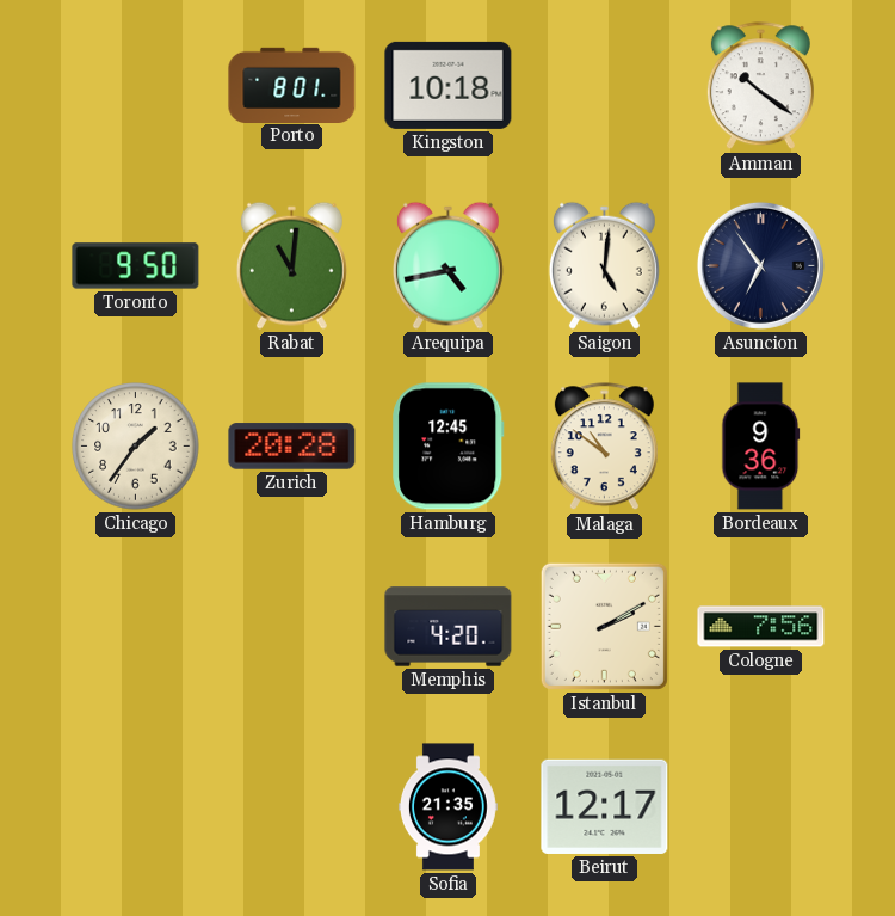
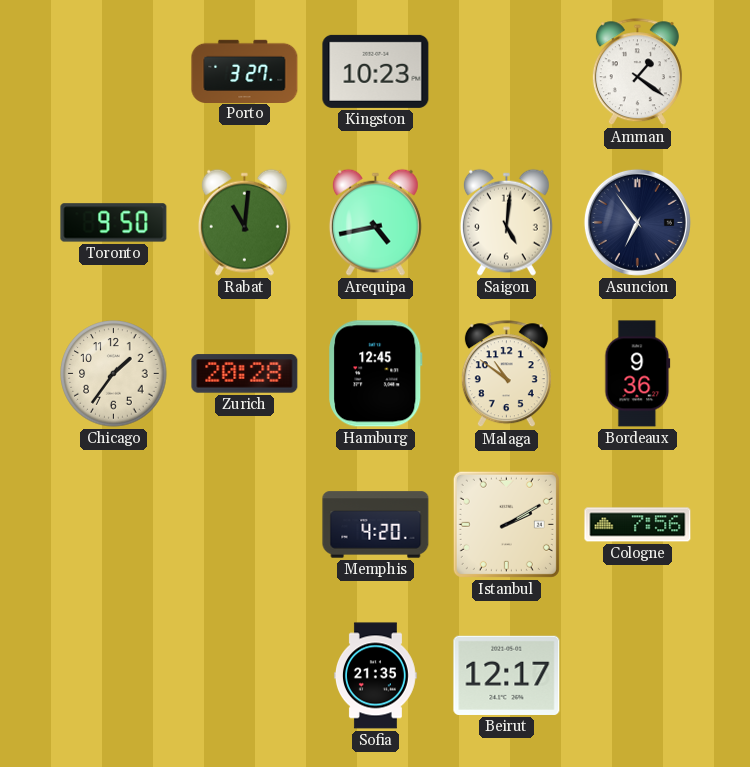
Porto: 8:01 -> 3:27
Kingston: 10:18 -> 10:23
Amman: 10:21 -> 1:21
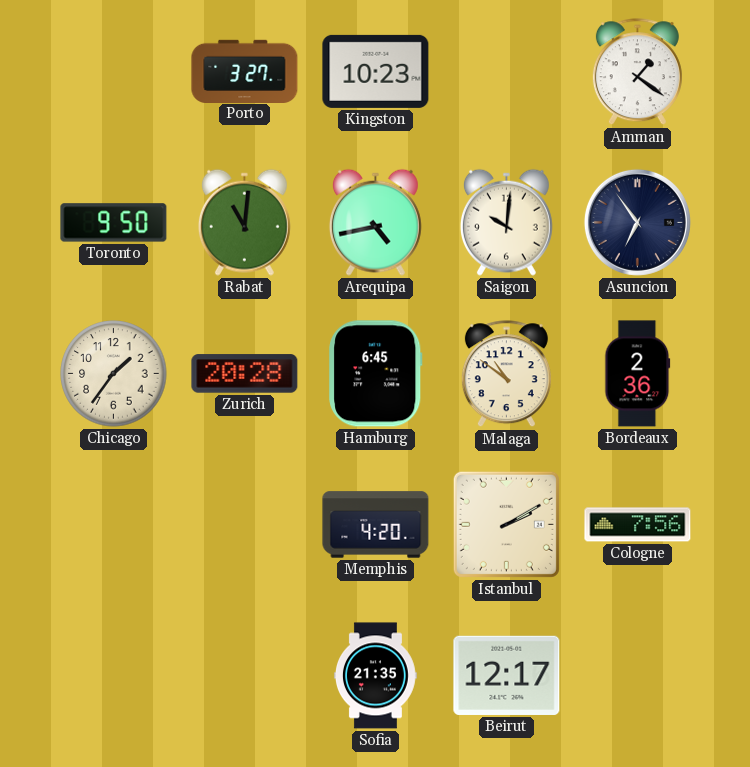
Saigon: 5:01 -> 10:01
Hamburg: 12:45 -> 6:45
Bordeaux: 9:36 -> 2:36
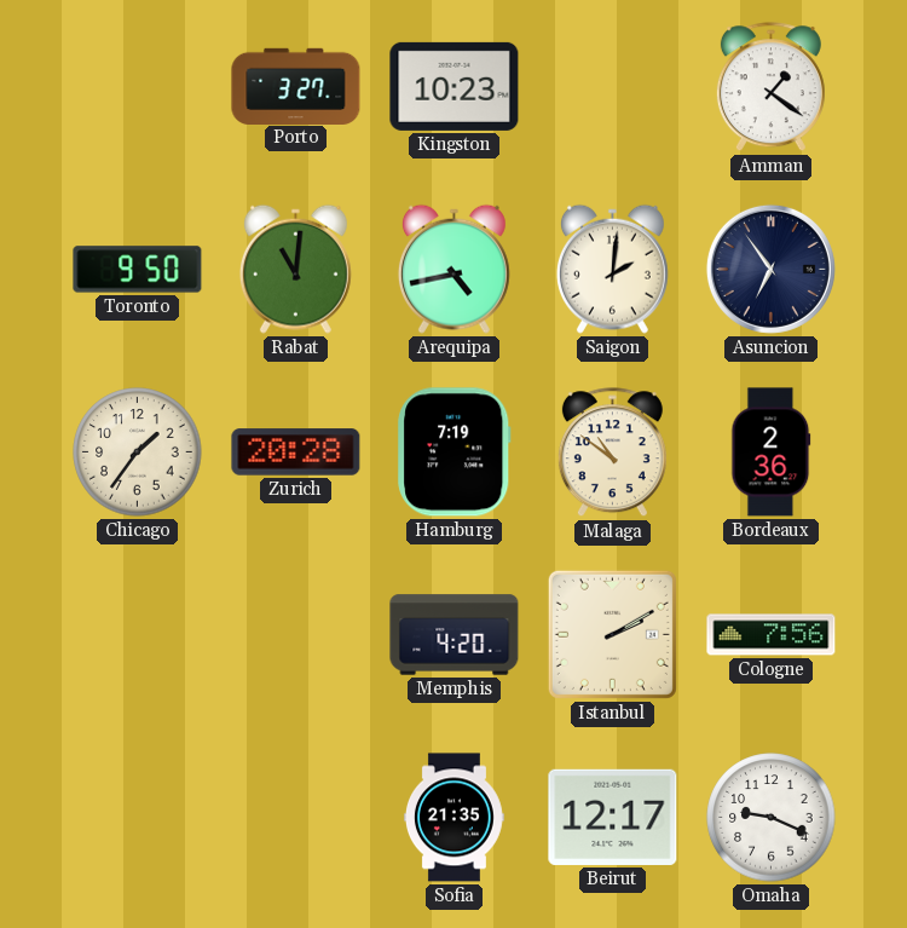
Saigon: 10:01 -> 2:01
Hamburg: 6:45 -> 7:19
Omaha: none -> 9:19
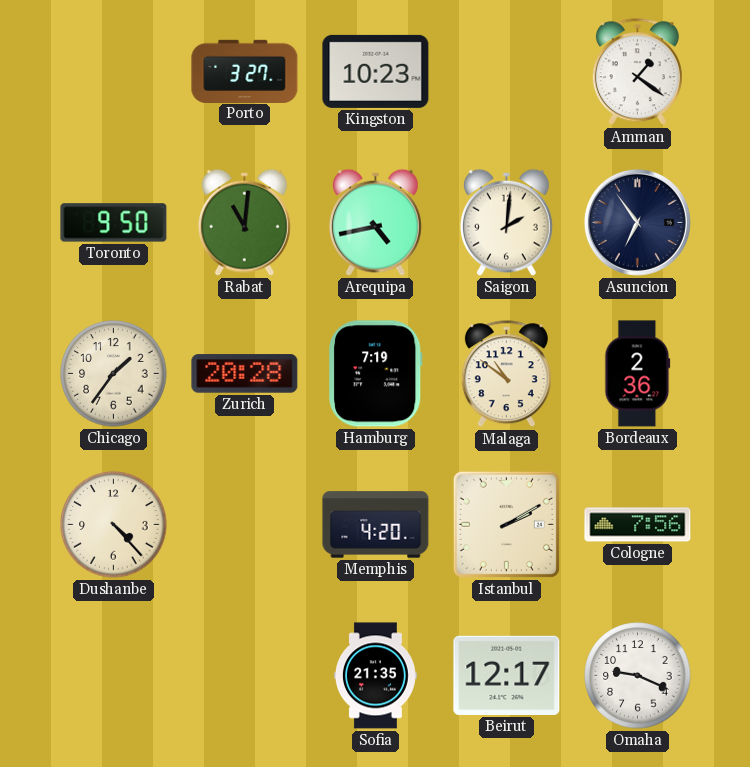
Dushanbe: none -> 4:23
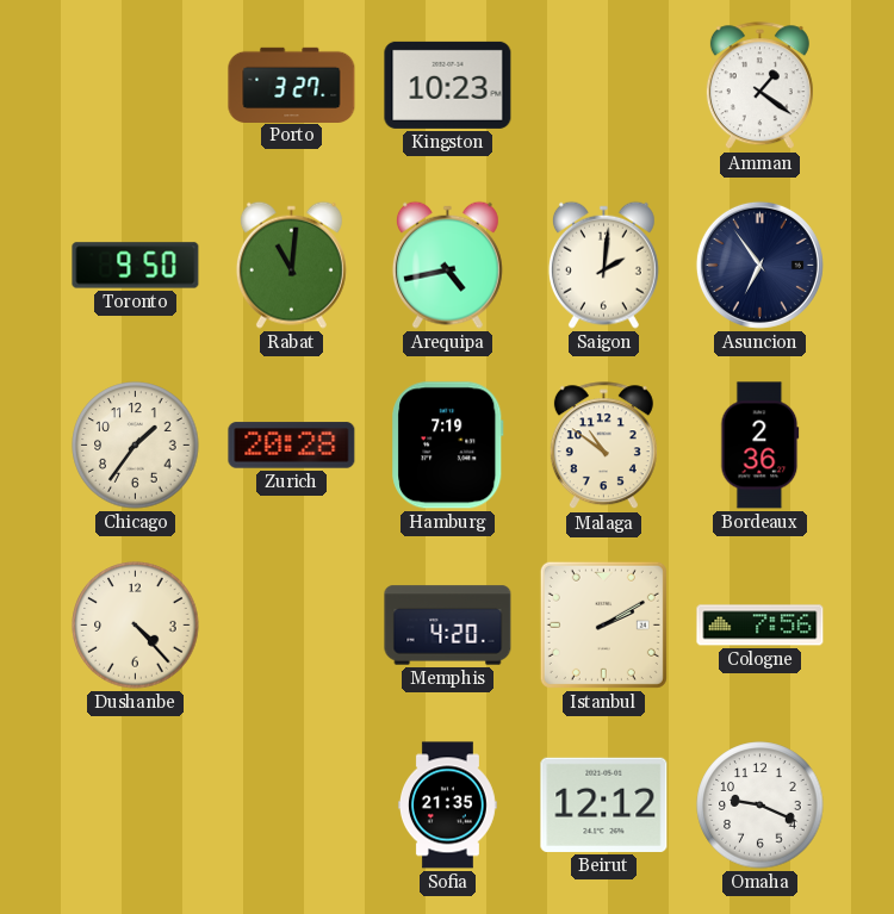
Beirut: 12:17 -> 12:12
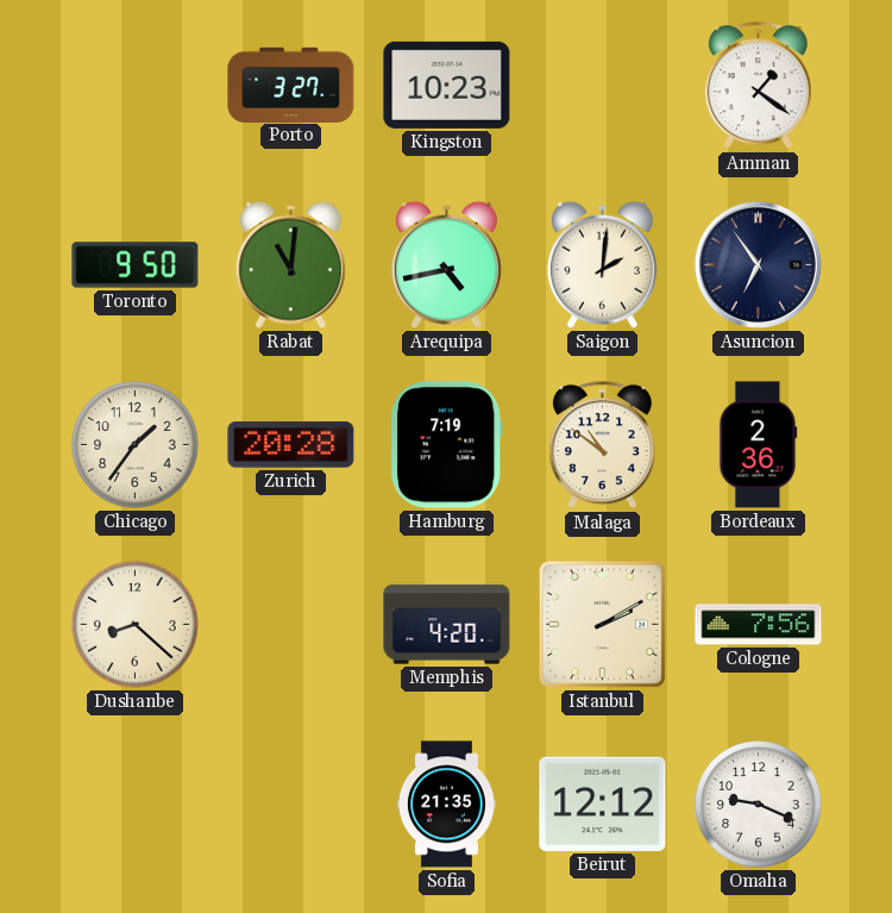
Dushanbe: 4:23 -> 8:22
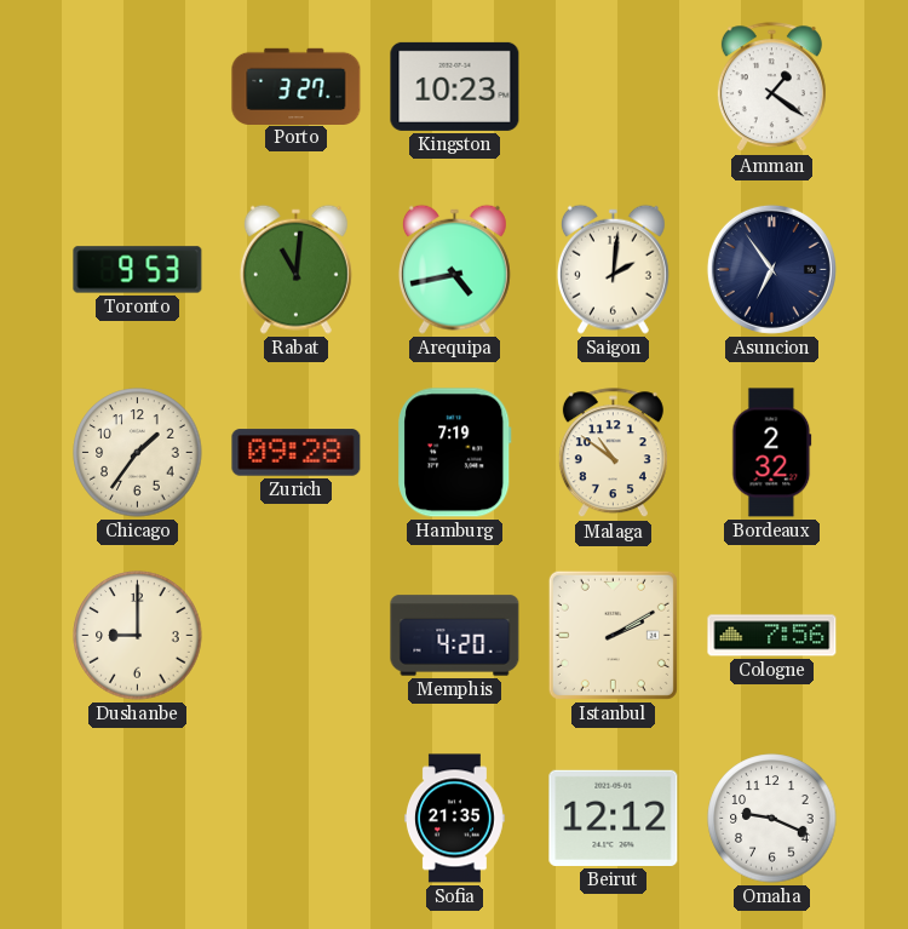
Toronto: 9:50 -> 9:53
Zurich: 20:28 -> 09:28
Bordeaux: 2:36 -> 2:32
Dushanbe: 8:22 -> 9:00
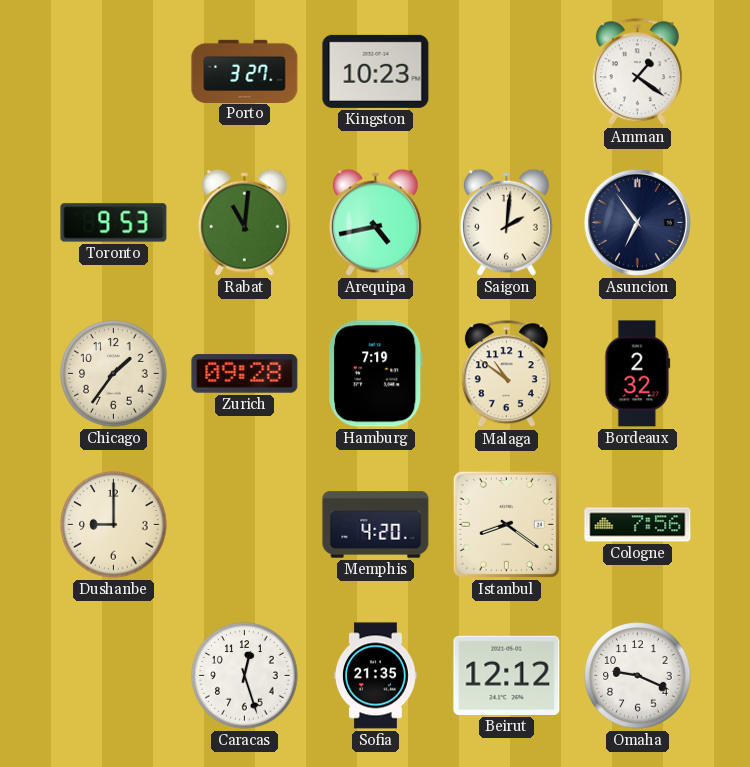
Istanbul: 2:10 -> 8:21
Caracas: none -> 12:27
